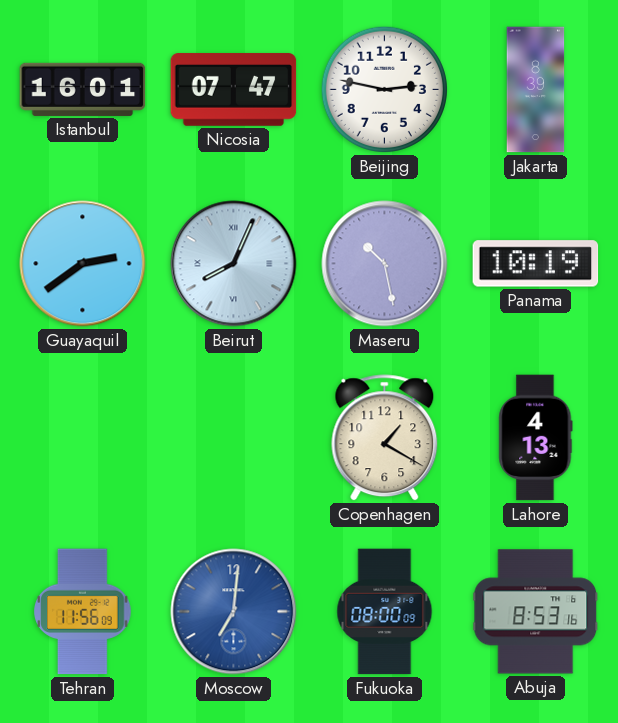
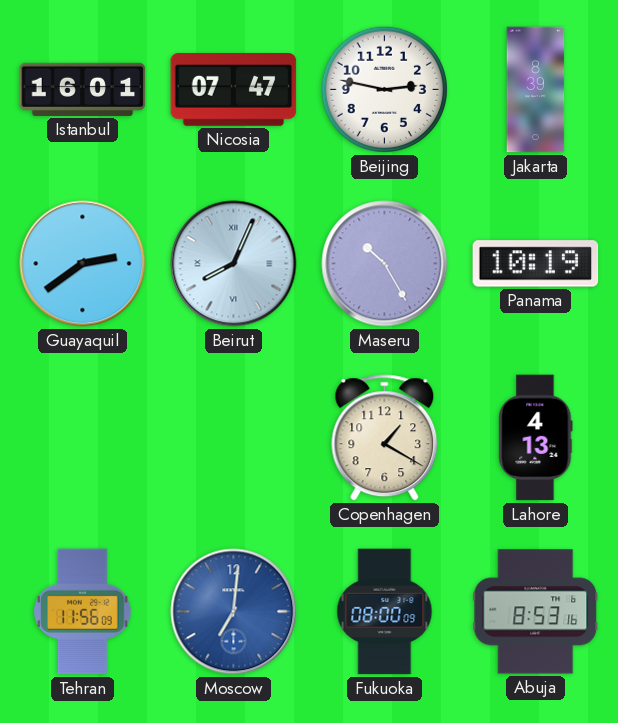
Maseru: 10:28 -> 10:25
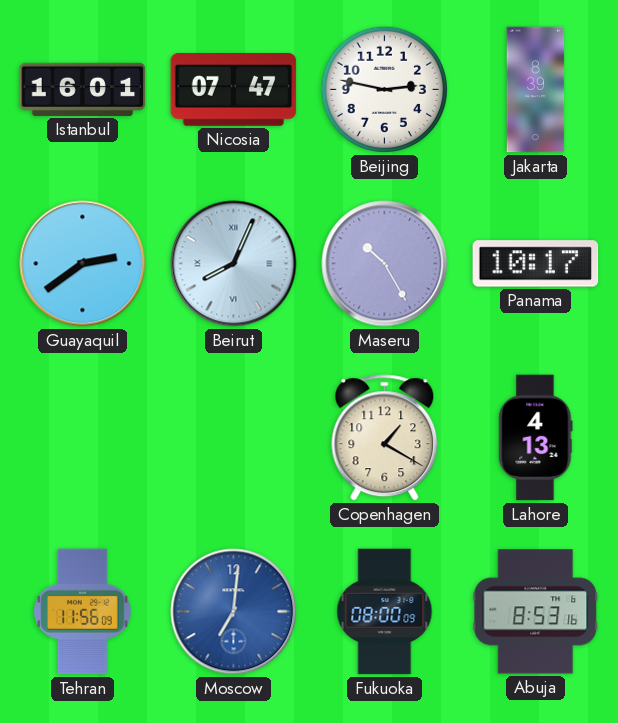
Panama: 10:19 -> 10:17
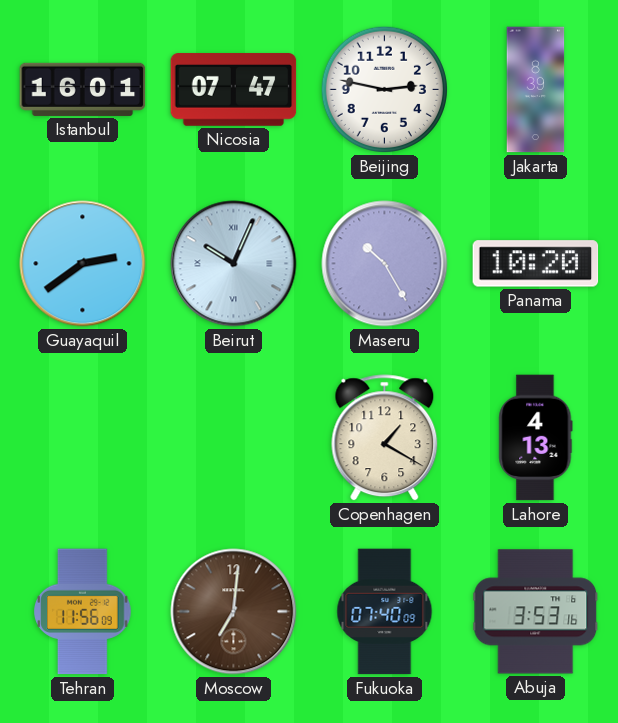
Beirut: 8:04 -> 10:04
Panama: 10:17 -> 10:20
Moscow dial: blue -> brown
Fukuoka: 08:00 -> 07:40
Abuja: 8:53 -> 3:53
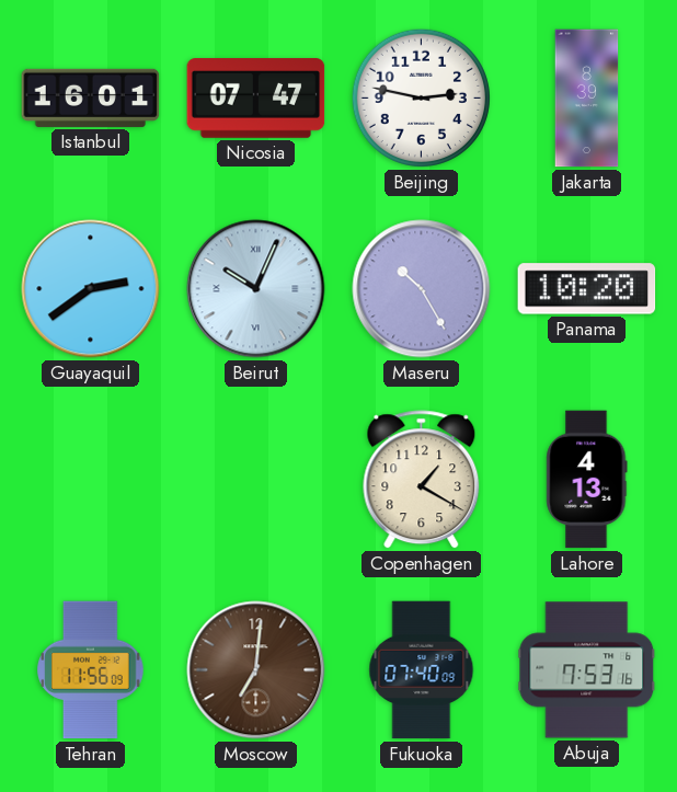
Abuja: 3:53 -> 7:53
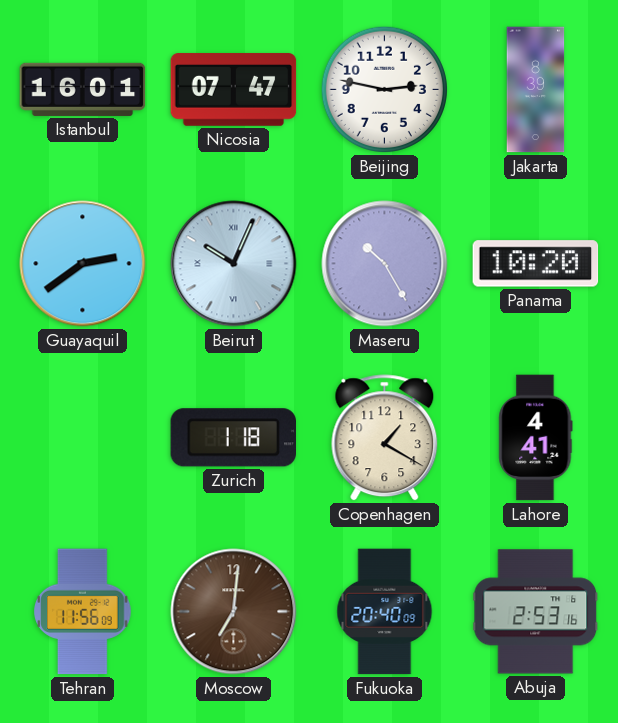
Zurich: none -> 1:18
Lahore: 4:13 -> 4:41
Fukuoka: 07:40 -> 20:40
Abuja: 7:53 -> 2:53
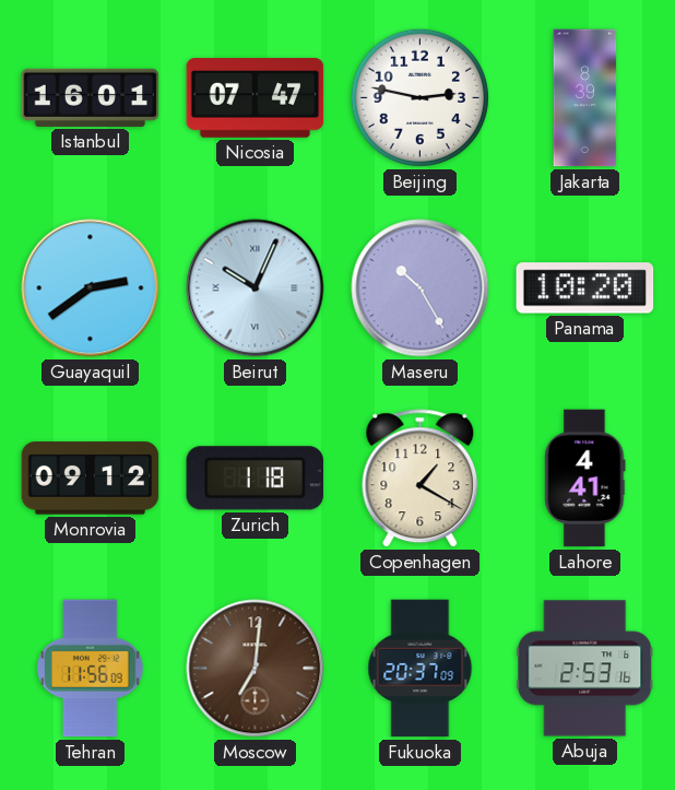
Monrovia: none -> 09:12
Fukuoka: 20:40 -> 20:37
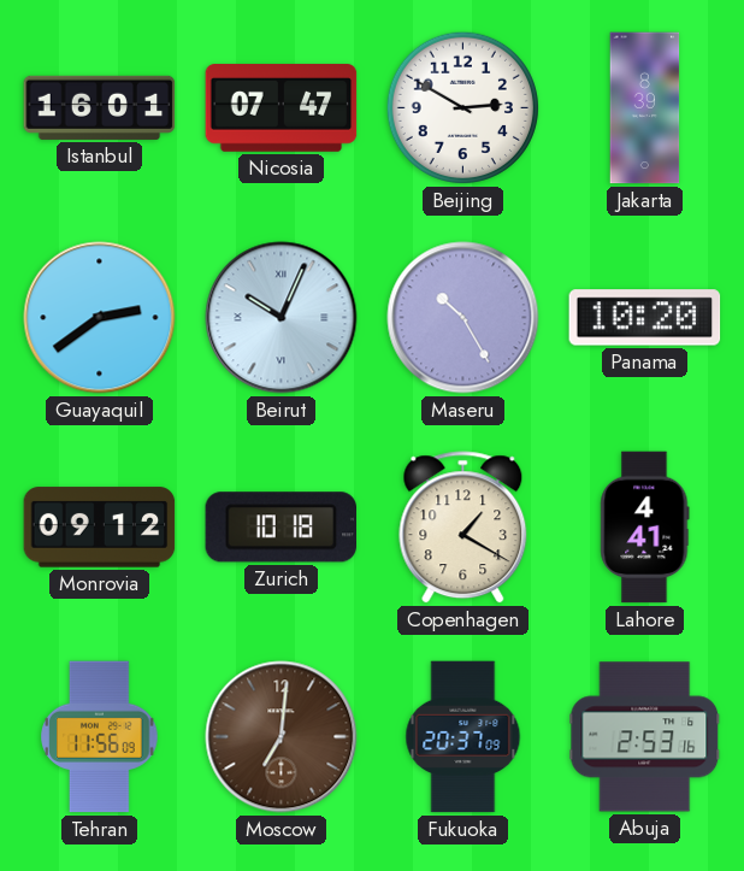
Beijing: 2:47 -> 2:50
Zurich: 1:18 -> 10:18
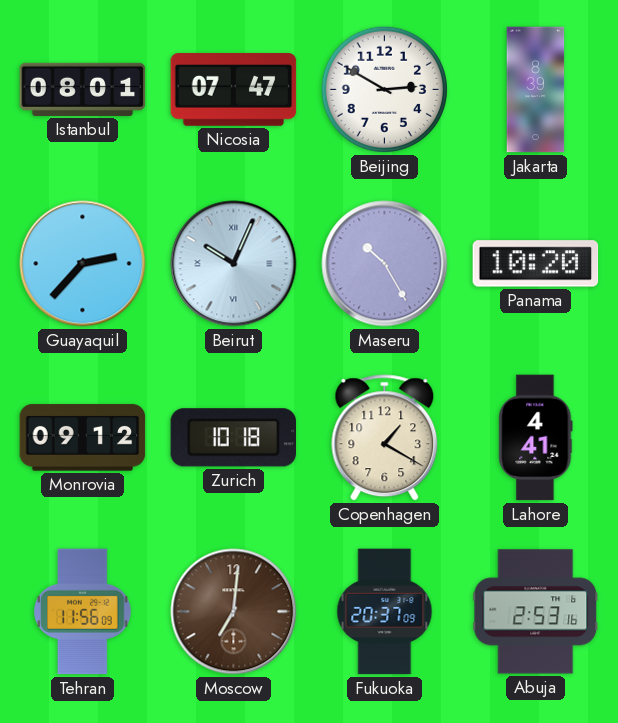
Istanbul: 16:01 -> 08:01
Guayaquil: 2:39 -> 2:37
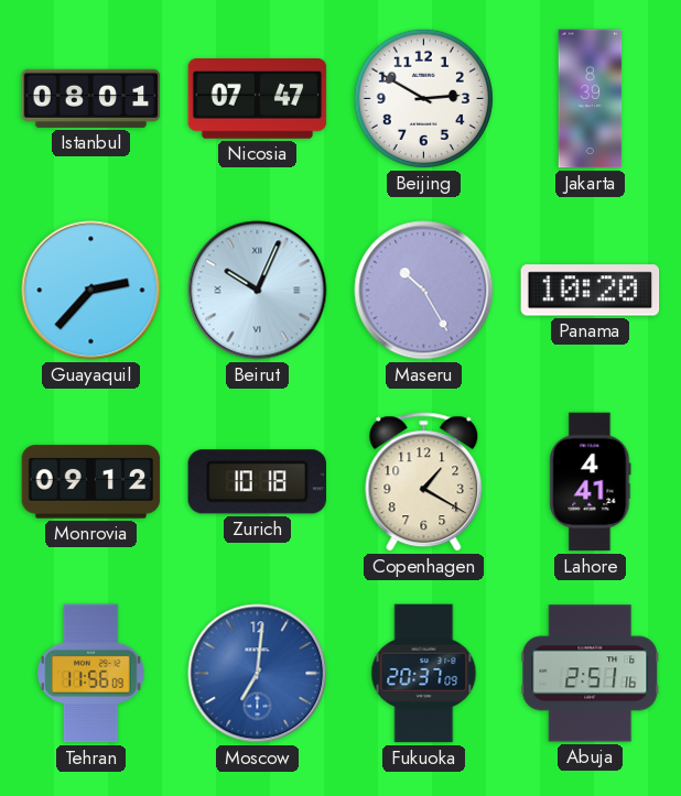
Moscow dial: brown -> blue
Abuja: 2:53 -> 2:51
